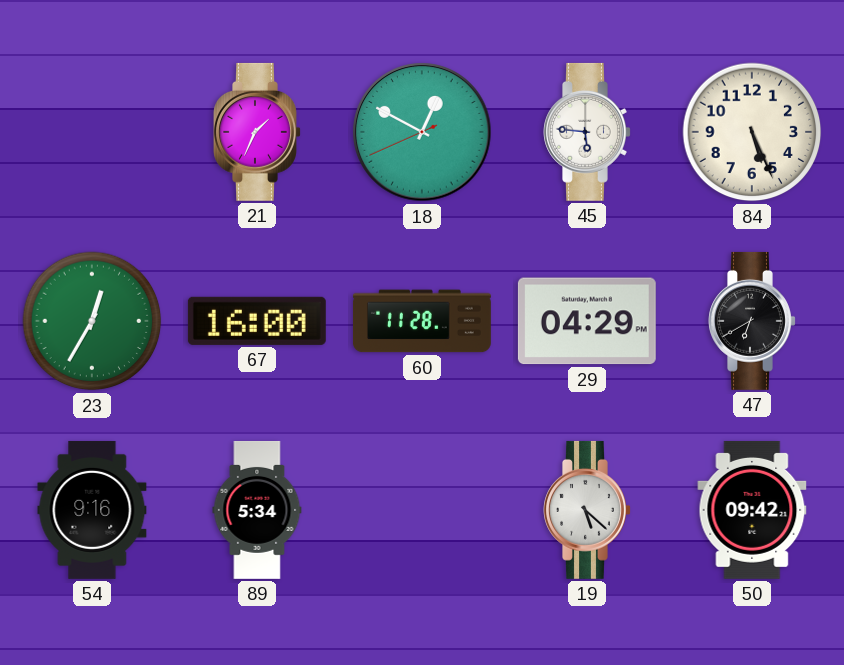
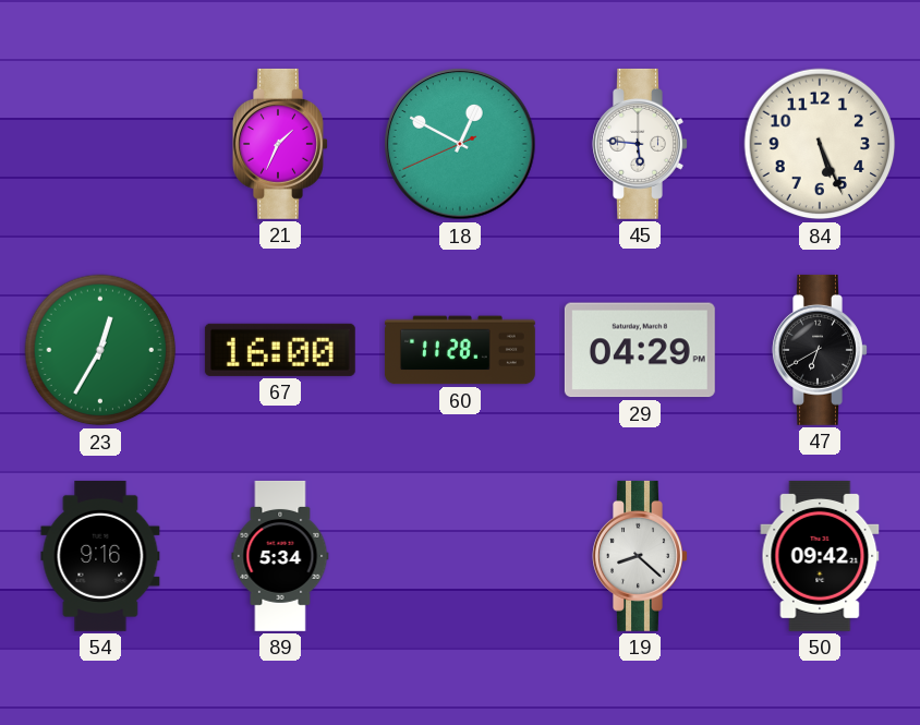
19: 5:22 -> 8:22
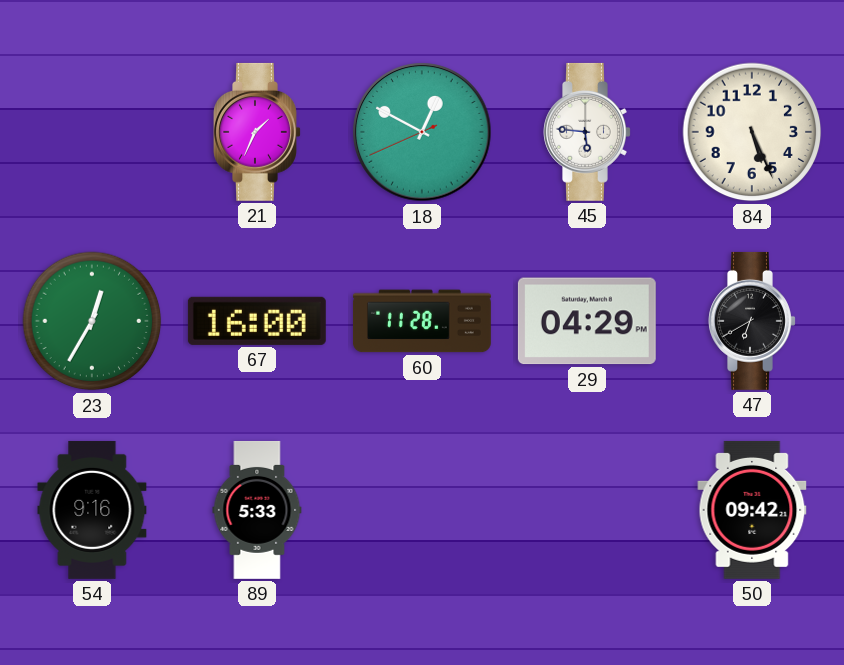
89: 5:34 -> 5:33
19: 8:22 -> none
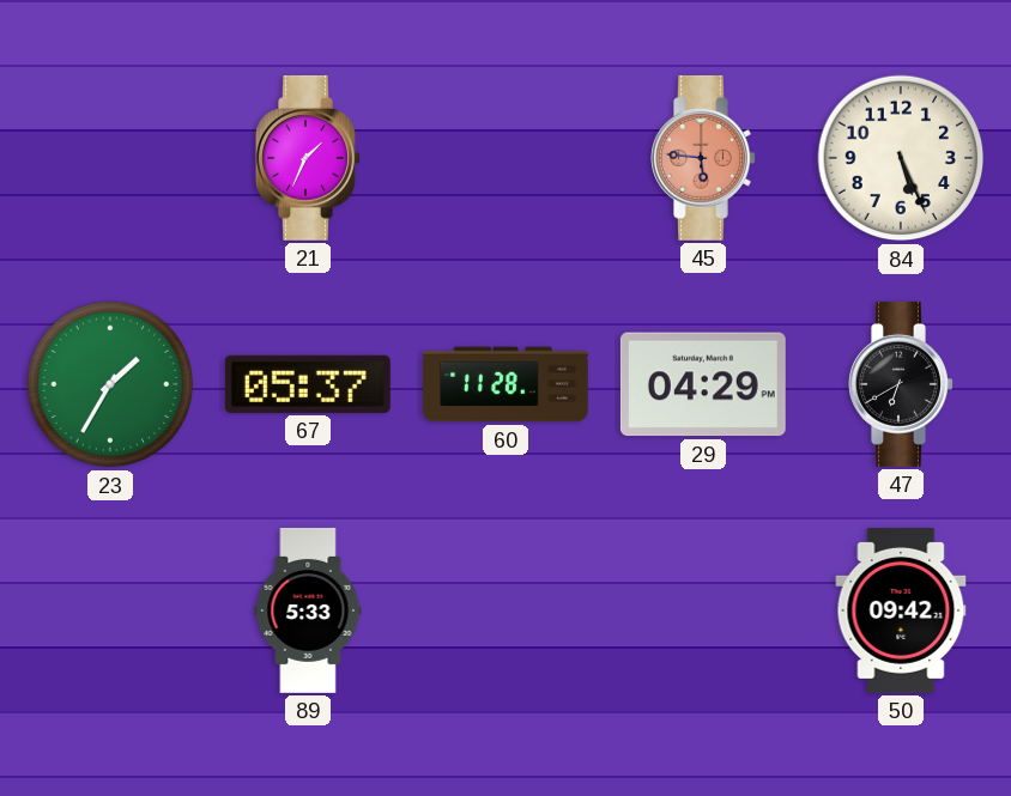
18: 12:49 -> none
45 dial: white -> salmon
23: 12:35 -> 1:35
67: 16:00 -> 05:37
54: 9:16 -> none
